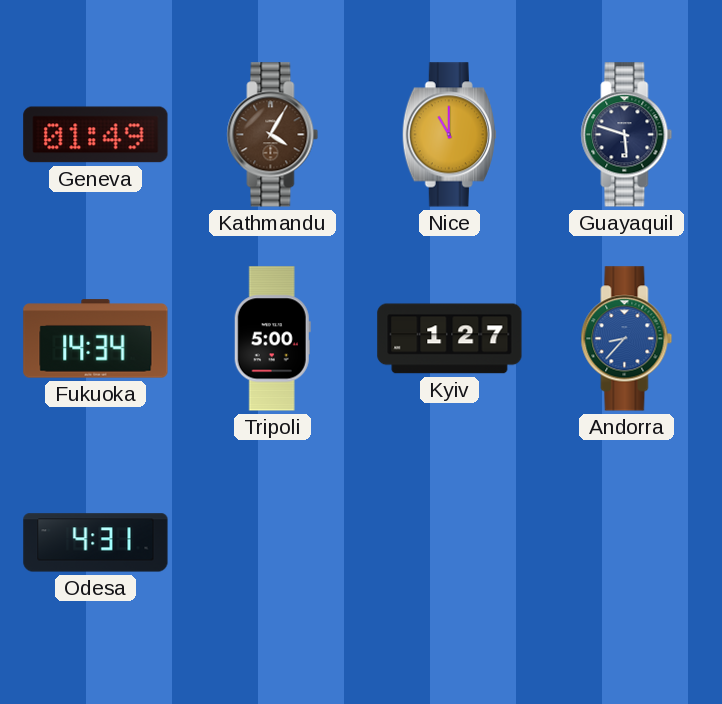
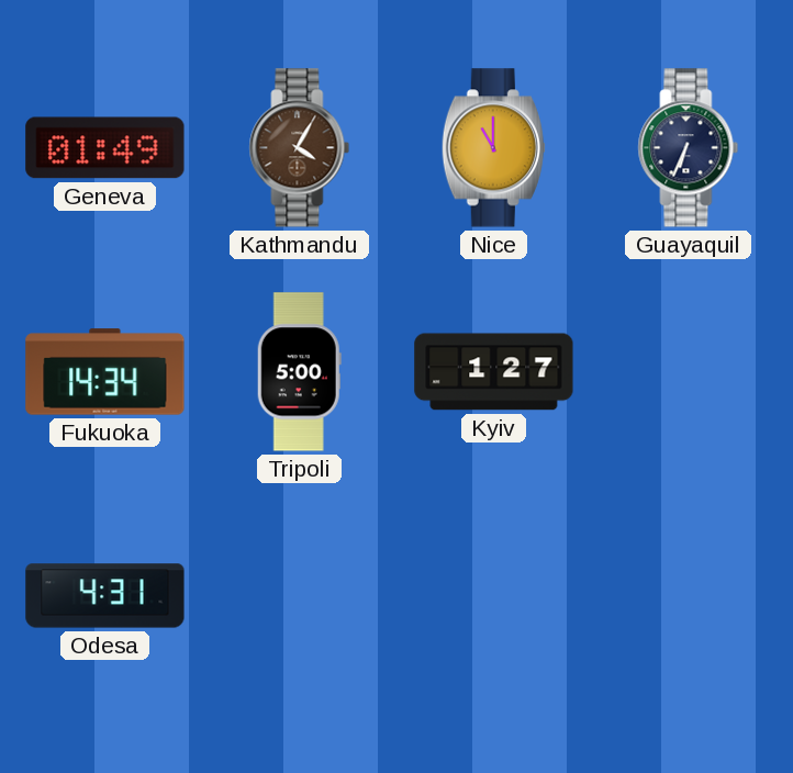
Guayaquil: 5:48 -> 6:34
Andorra: 8:37 -> none
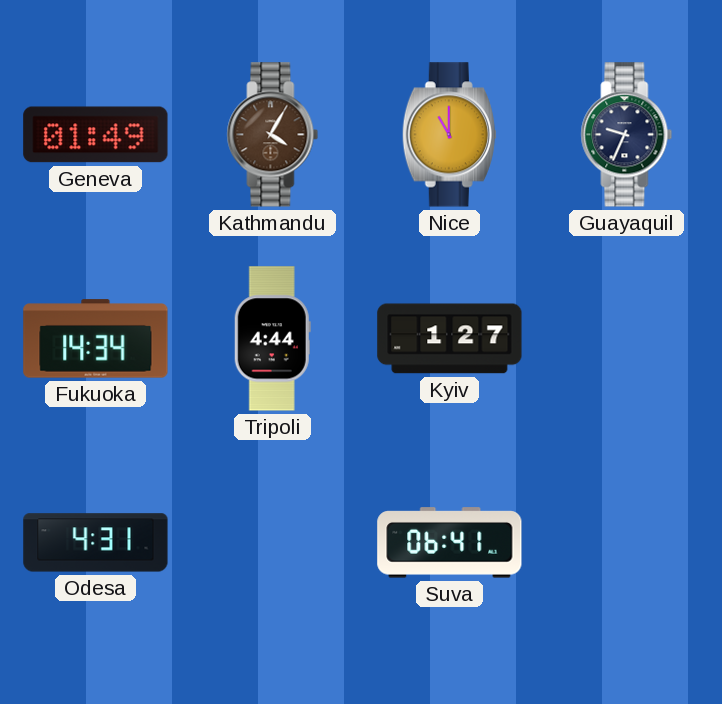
Guayaquil: 6:34 -> 9:34
Tripoli: 5:00 -> 4:44
Suva: none -> 06:41
